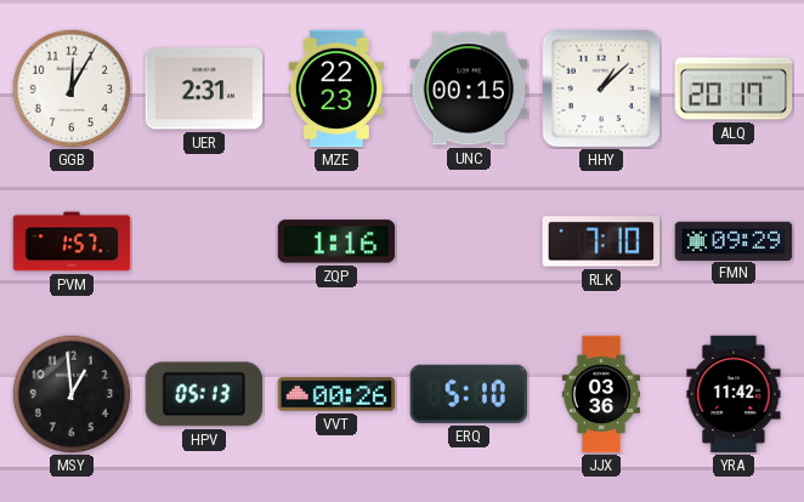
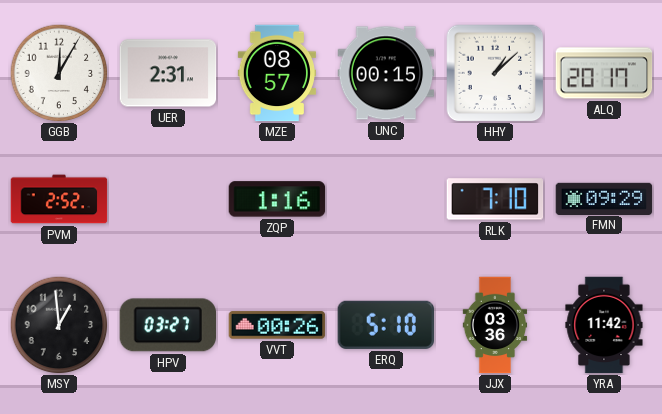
MZE: 22:23 -> 08:57
PVM: 1:57 -> 2:52
HPV: 05:13 -> 03:27
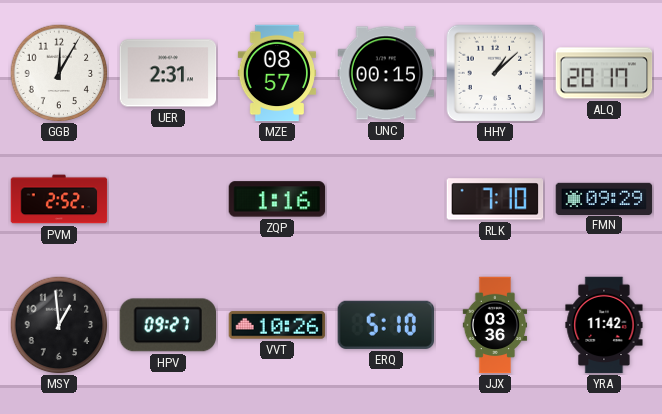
HPV: 03:27 -> 09:27
VVT: 00:26 -> 10:26
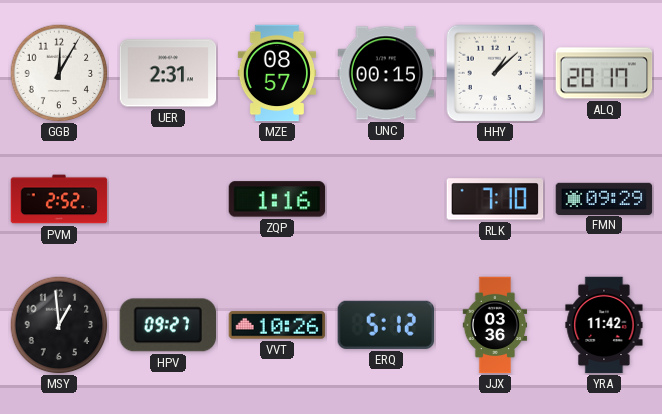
ERQ: 5:10 -> 5:12
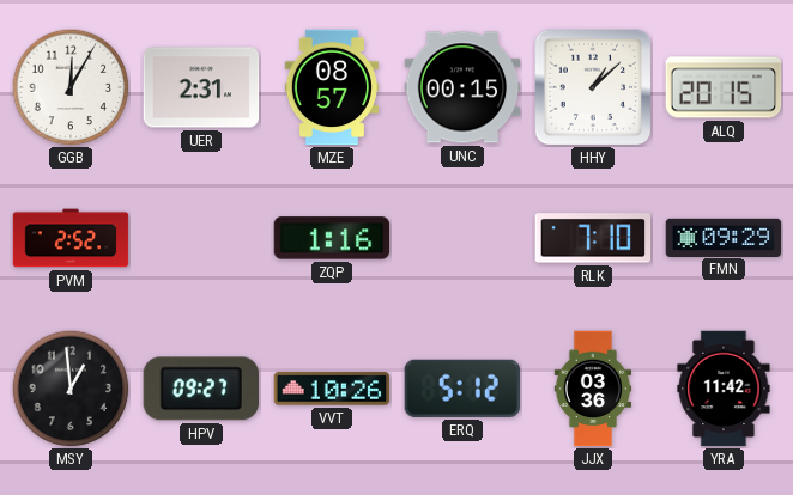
ALQ: 20:17 -> 20:15
